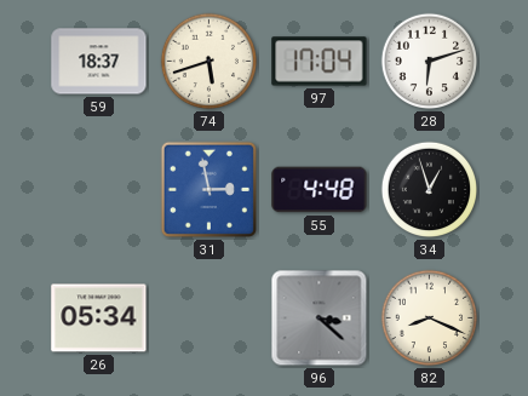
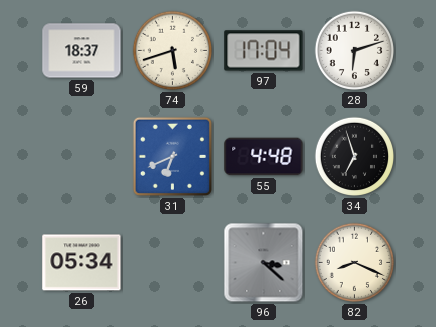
31: 2:58 -> 6:41
34: 12:57 -> 6:57
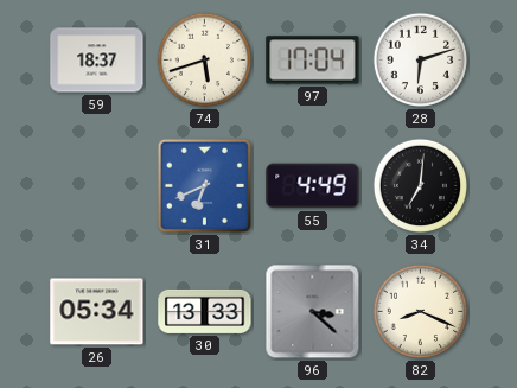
55: 4:48 -> 4:49
34: 6:57 -> 7:01
30: none -> 13:33
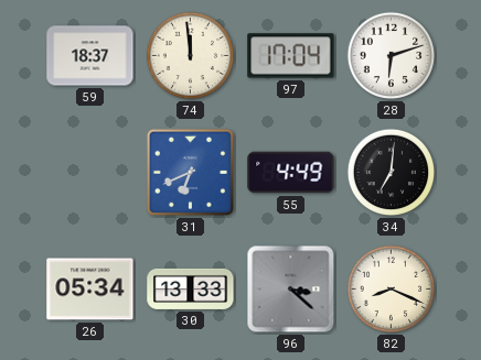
74: 5:42 -> 11:59
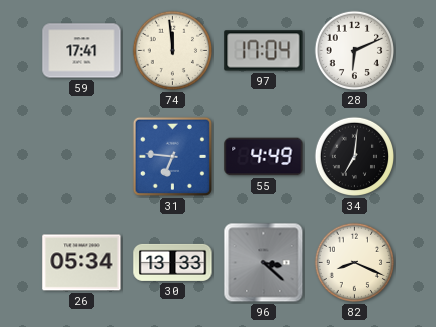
59: 18:37 -> 17:41
28: 6:12 -> 6:11
31: 6:41 -> 6:46
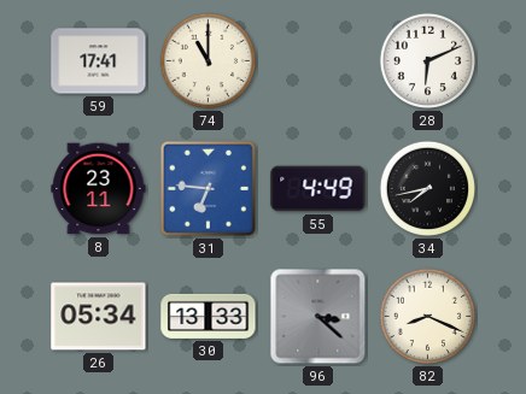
74: 11:59 -> 11:00
97: 17:04 -> none
8: none -> 23:11
34: 7:01 -> 7:43
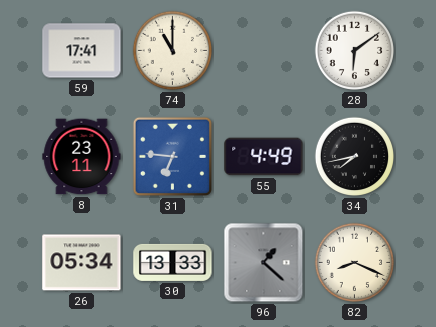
28: 6:11 -> 6:09
96: 3:22 -> 1:22
